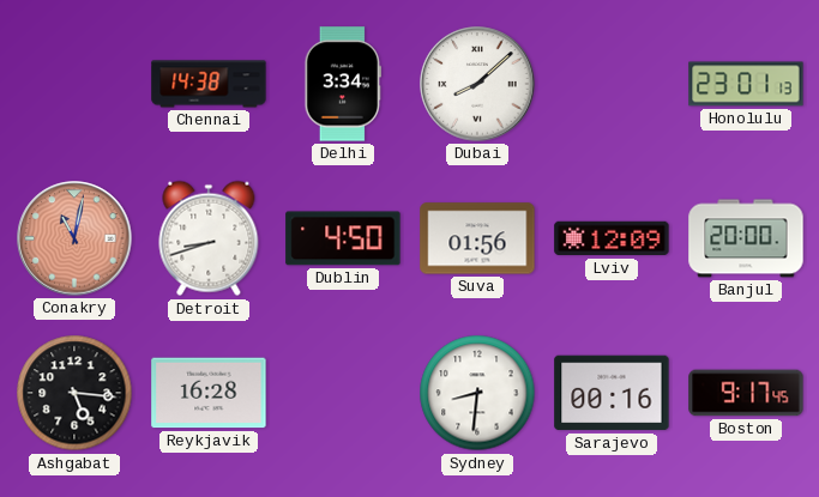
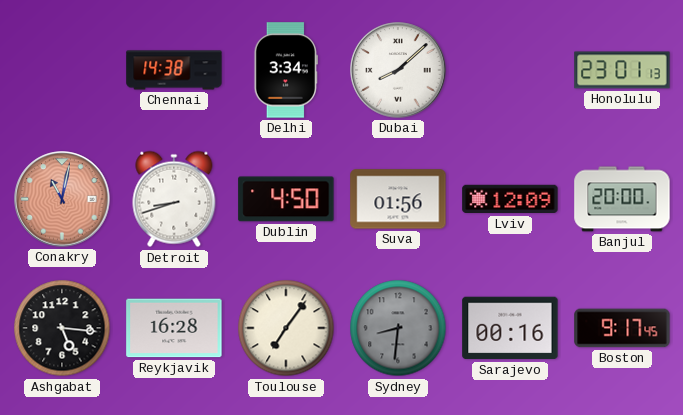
Toulouse: none -> 7:06
Sydney dial: white -> grey
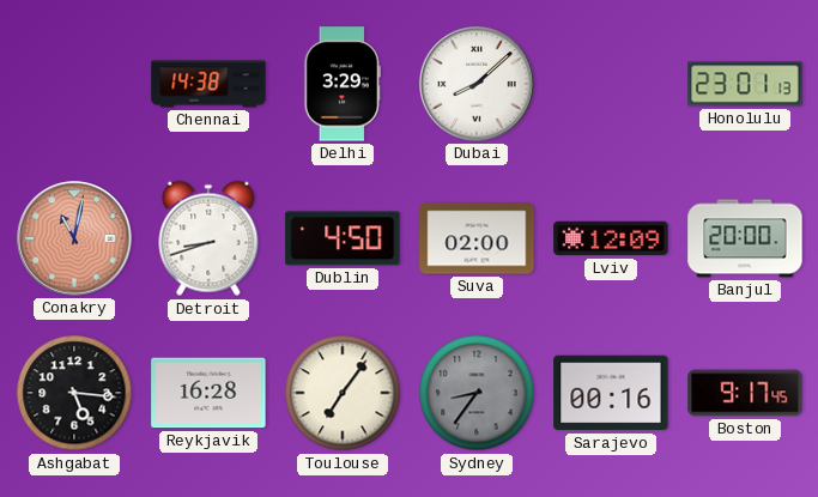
Delhi: 3:34 -> 3:29
Suva: 01:56 -> 02:00
Sydney: 8:31 -> 8:36
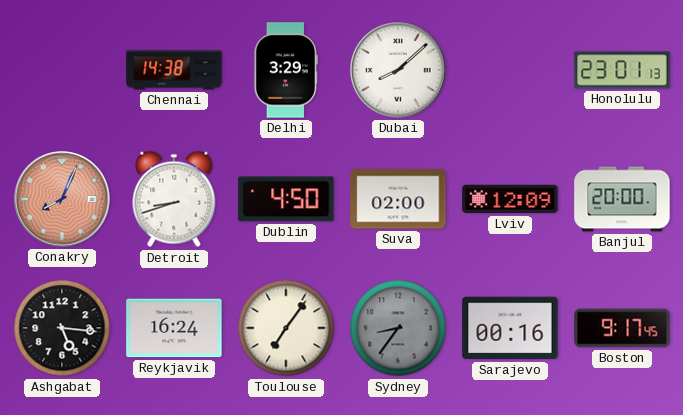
Conakry: 11:02 -> 8:04
Reykjavik: 16:28 -> 16:24
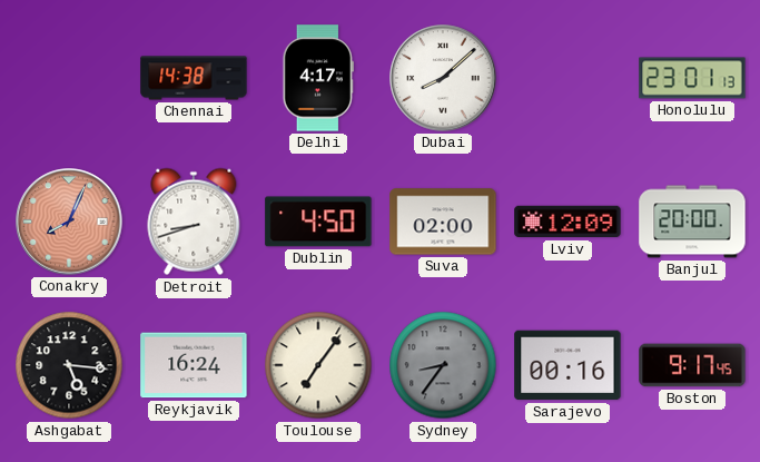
Delhi: 3:29 -> 4:17
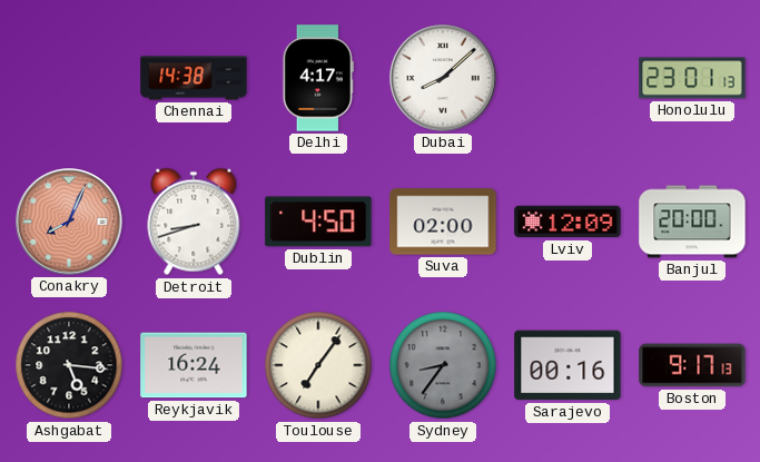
Boston: 9:17:45 -> 9:17:13
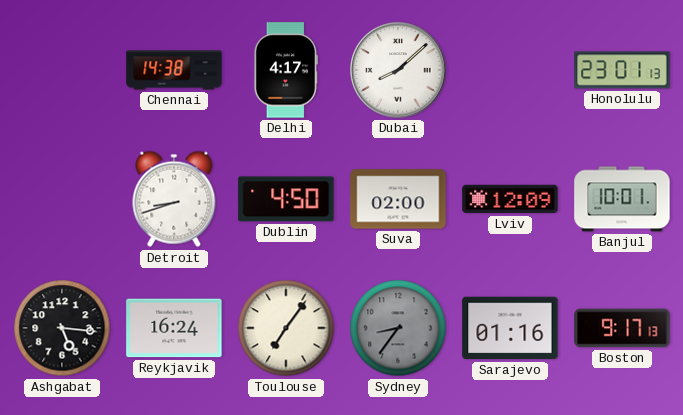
Conakry: 8:04 -> none
Banjul: 20:00 -> 10:01
Sarajevo: 00:16 -> 01:16
